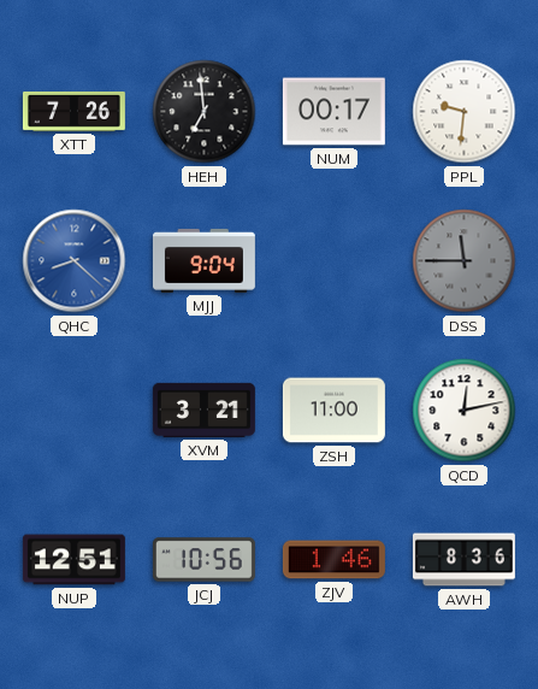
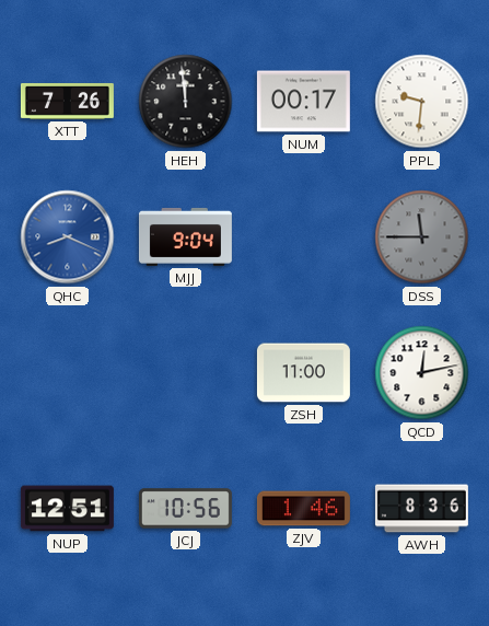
HEH: 6:59 -> 11:59
QHC: 8:22 -> 8:19
XVM: 3:21 -> none
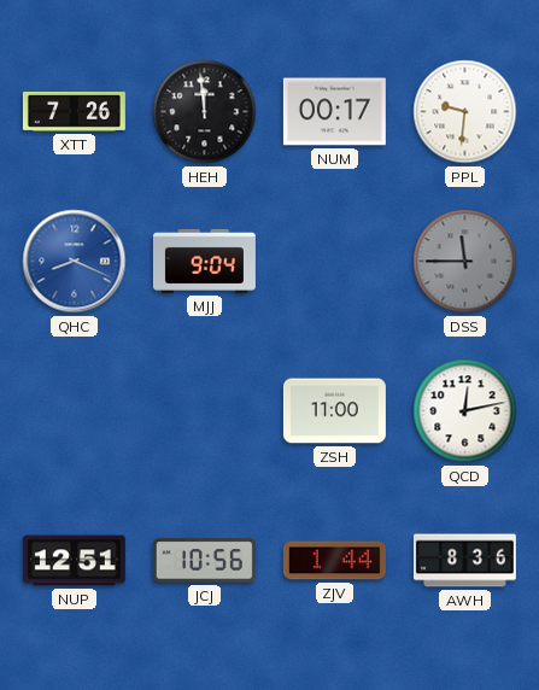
ZJV: 1:46 -> 1:44
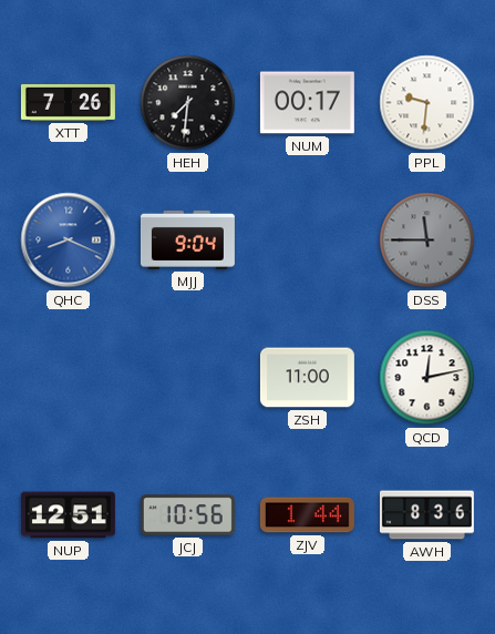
HEH: 11:59 -> 7:31
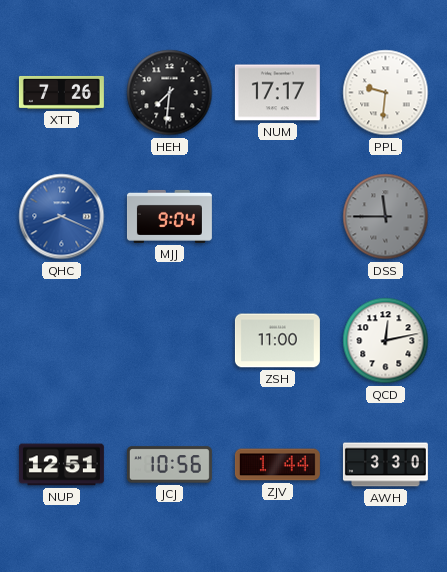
NUM: 00:17 -> 17:17
AWH: 8:36 -> 3:30
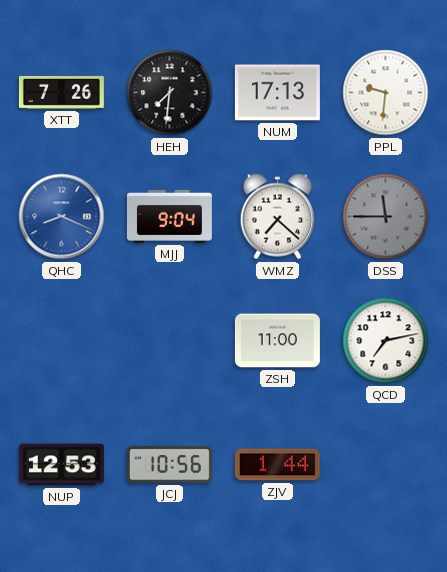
NUM: 17:17 -> 17:13
WMZ: none -> 7:22
QCD: 12:13 -> 7:13
NUP: 12:51 -> 12:53
AWH: 3:30 -> none
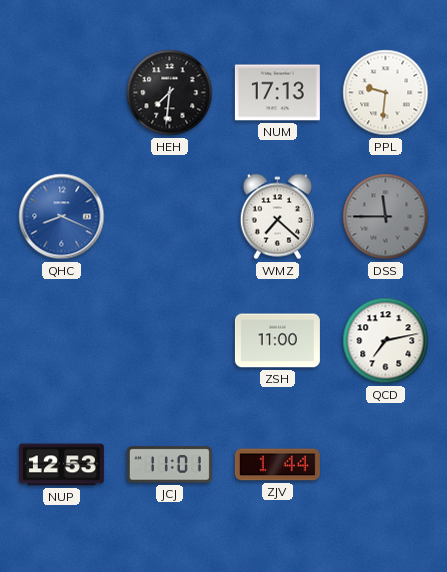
XTT: 7:26 -> none
MJJ: 9:04 -> none
JCJ: 10:56 -> 11:01
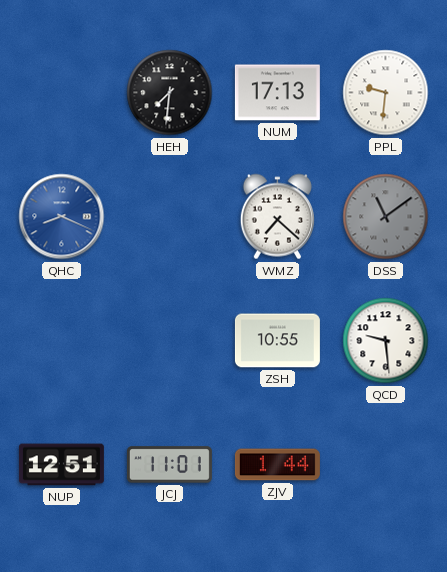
DSS: 11:45 -> 11:09
ZSH: 11:00 -> 10:55
QCD: 7:13 -> 9:29
NUP: 12:53 -> 12:51
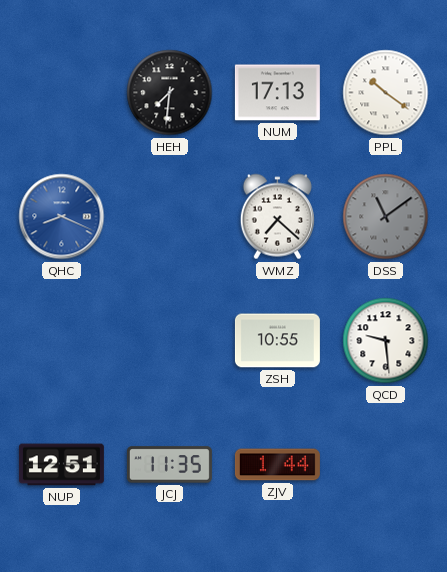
PPL: 9:31 -> 10:21
JCJ: 11:01 -> 11:35
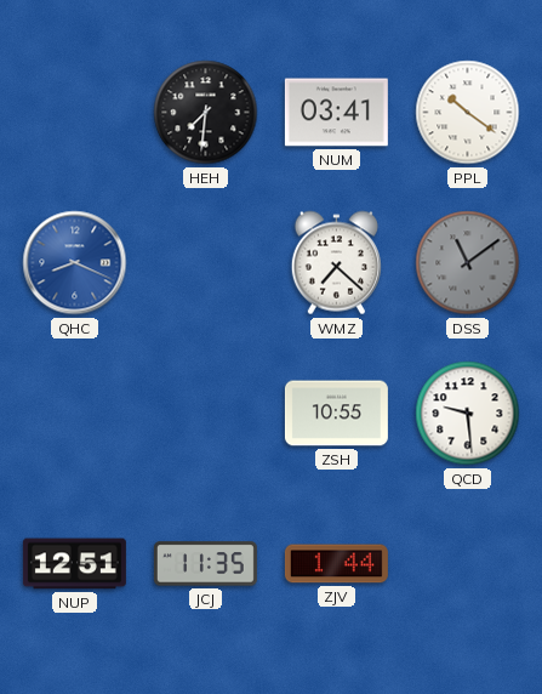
NUM: 17:13 -> 03:41
